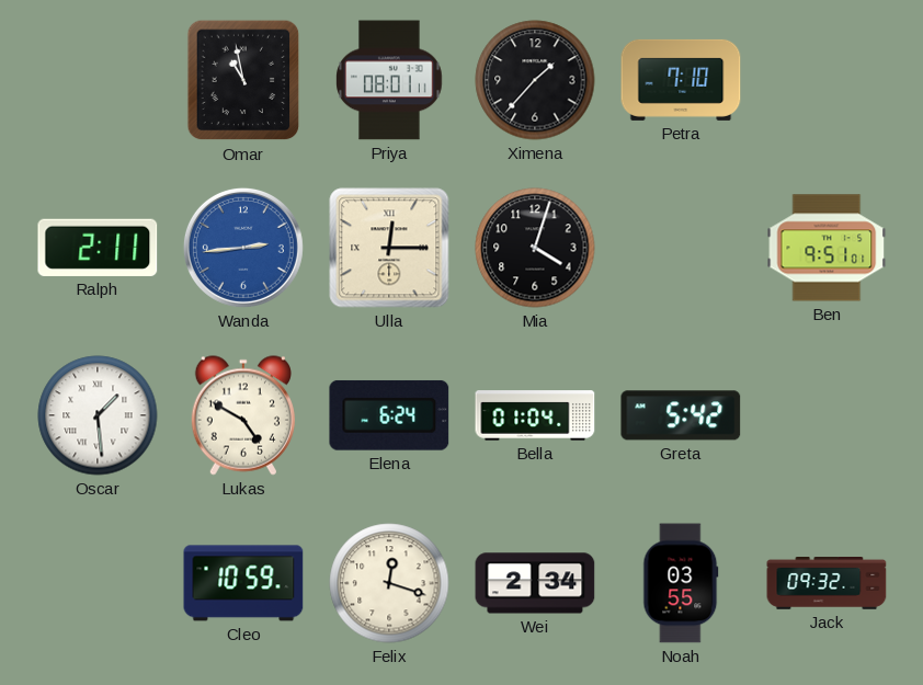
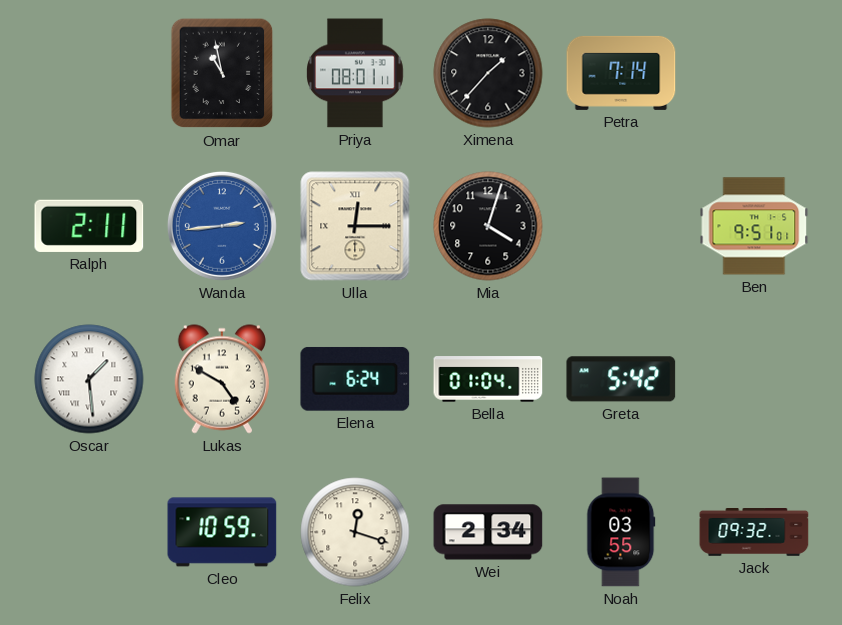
Petra: 7:10 -> 7:14
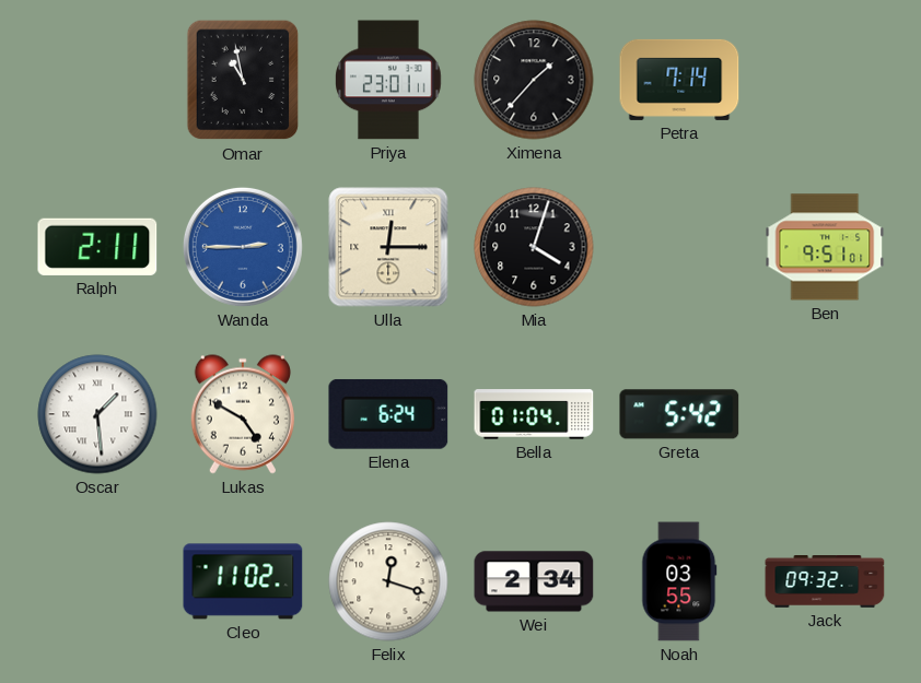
Priya: 08:01 -> 23:01
Wanda: 2:44 -> 2:45
Cleo: 10:59 -> 11:02
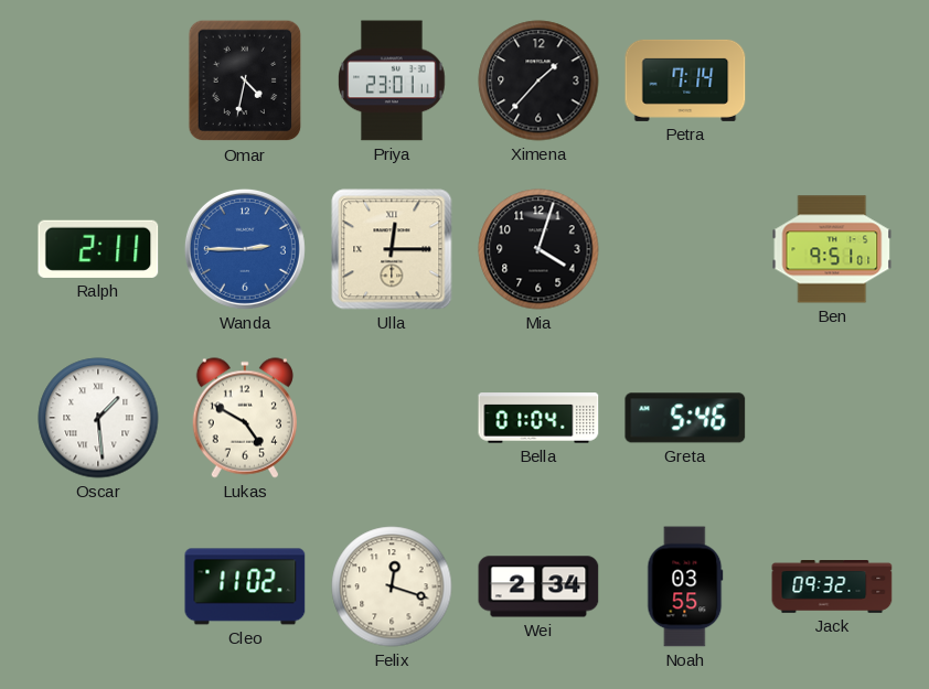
Omar: 10:58 -> 4:32
Elena: 6:24 -> none
Greta: 5:42 -> 5:46
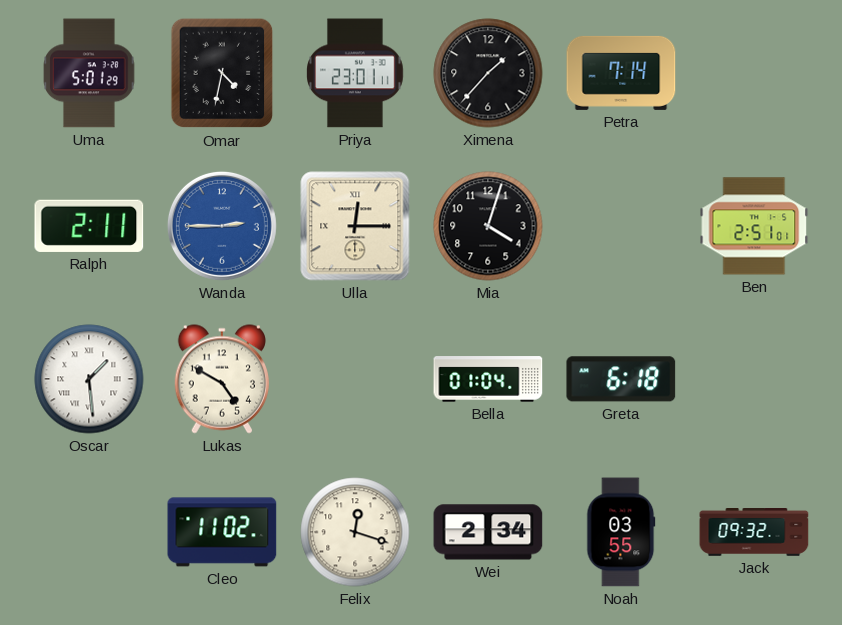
Uma: none -> 5:01
Ben: 9:51 -> 2:51
Greta: 5:46 -> 6:18
